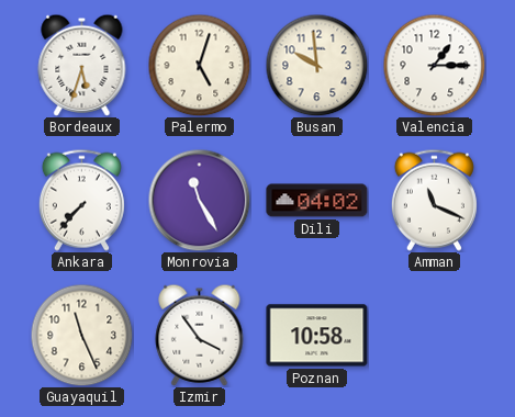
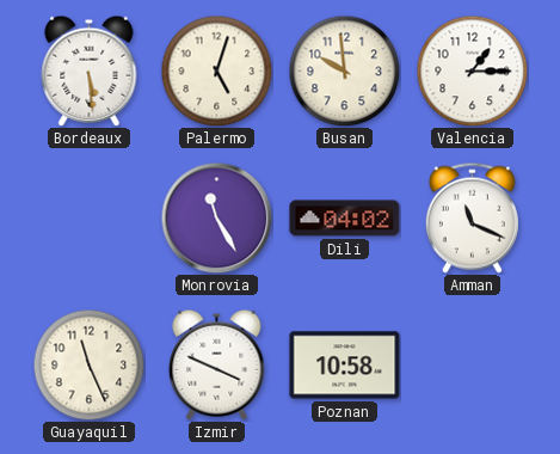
Bordeaux: 5:33 -> 5:29
Ankara: 7:37 -> none
Izmir: 3:54 -> 3:49
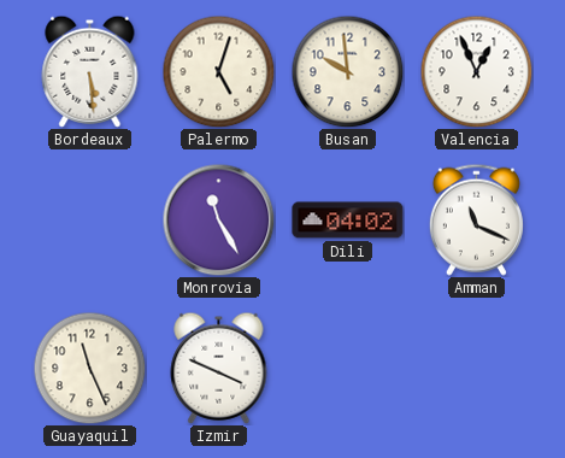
Valencia: 1:15 -> 12:56
Poznan: 10:58 -> none
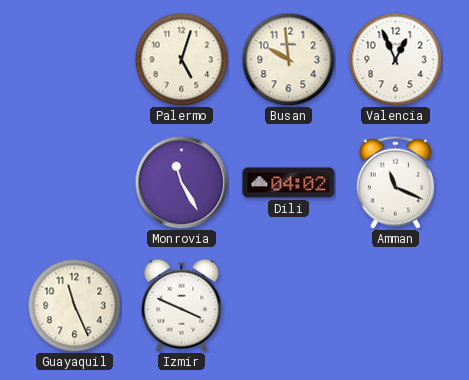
Bordeaux: 5:29 -> none
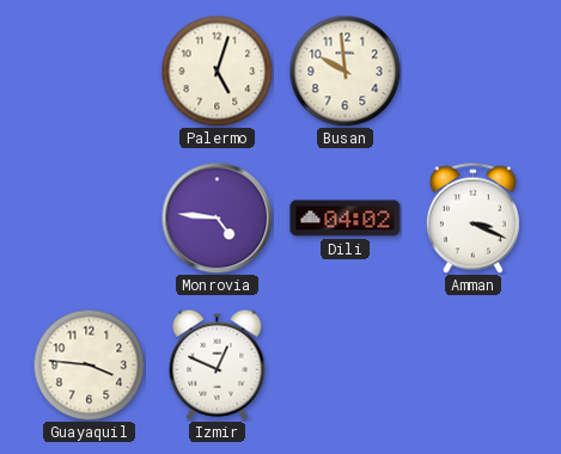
Valencia: 12:56 -> none
Monrovia: 11:25 -> 4:46
Amman: 11:19 -> 3:19
Guayaquil: 11:26 -> 3:46
Izmir: 3:49 -> 12:49
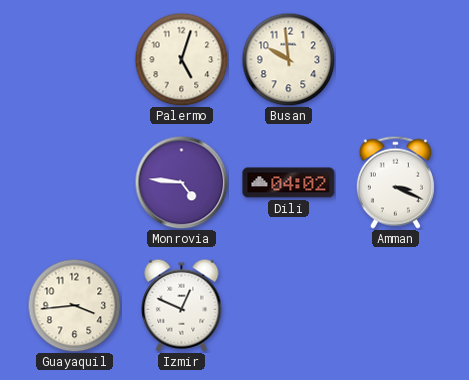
Guayaquil: 3:46 -> 3:44
